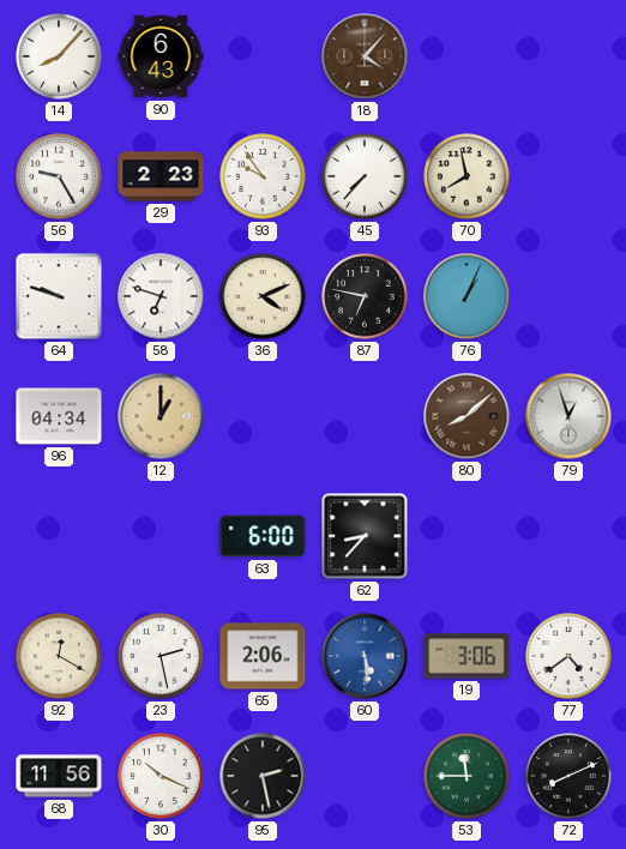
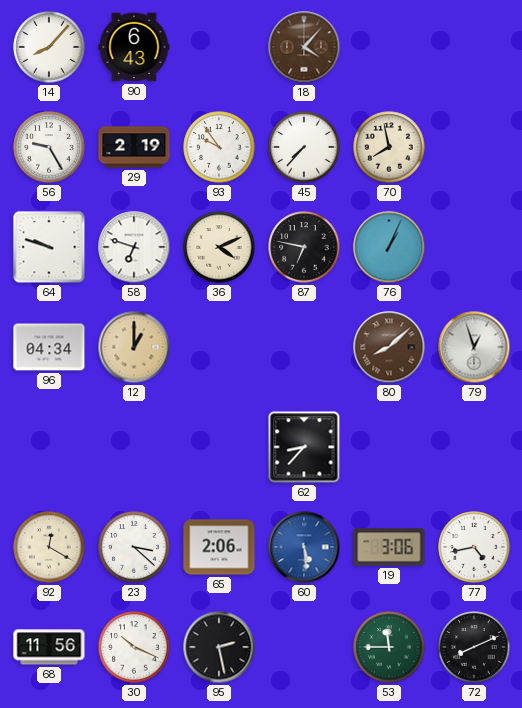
29: 2:23 -> 2:19
63: 6:00 -> none
23: 2:28 -> 3:22
77: 4:39 -> 4:43
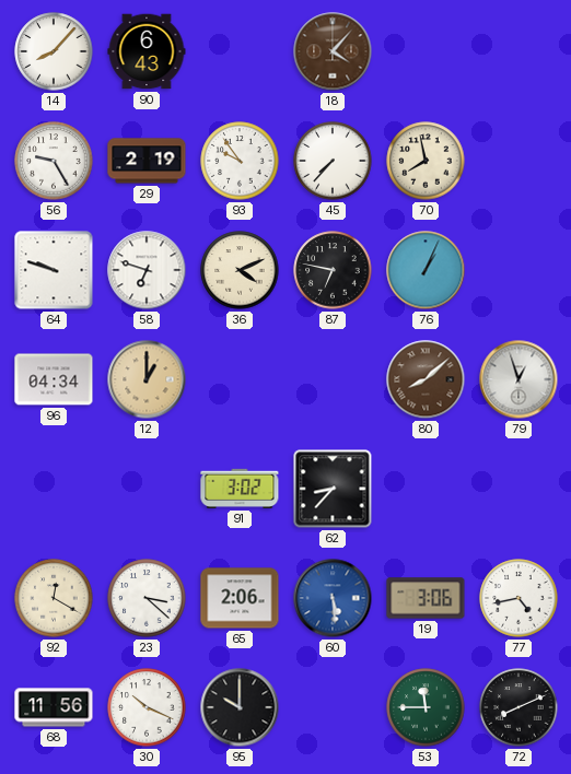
91: none -> 3:02
95: 2:28 -> 10:00
